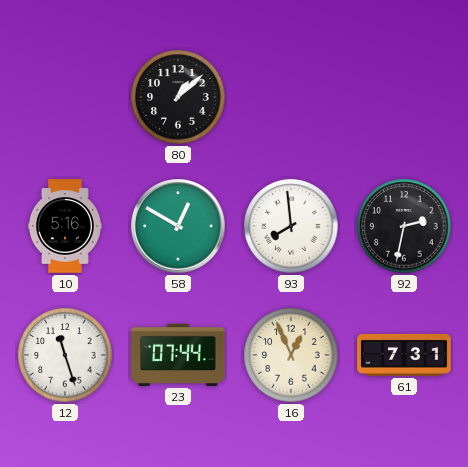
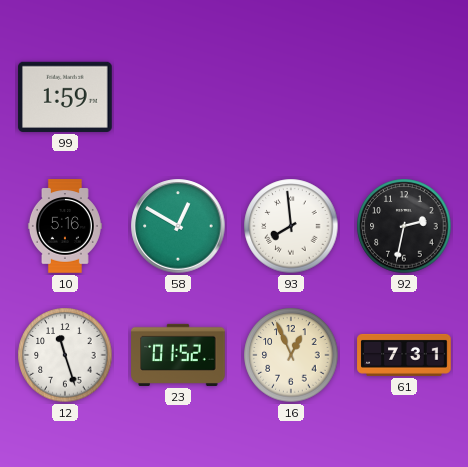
99: none -> 1:59
80: 1:08 -> none
23: 07:44 -> 01:52
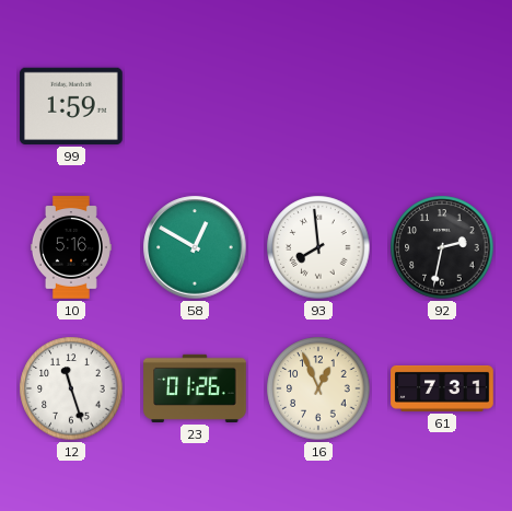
23: 01:52 -> 01:26
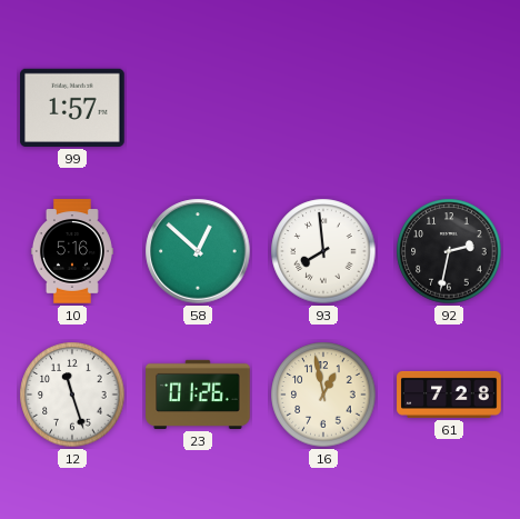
99: 1:59 -> 1:57
58: 12:50 -> 12:52
16: 12:56 -> 12:58
61: 7:31 -> 7:28
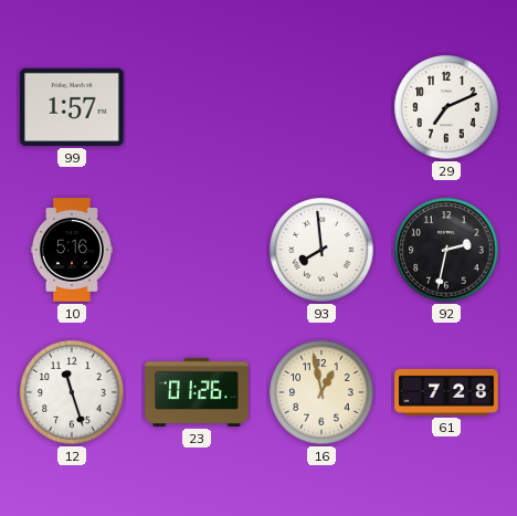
29: none -> 7:11
58: 12:52 -> none
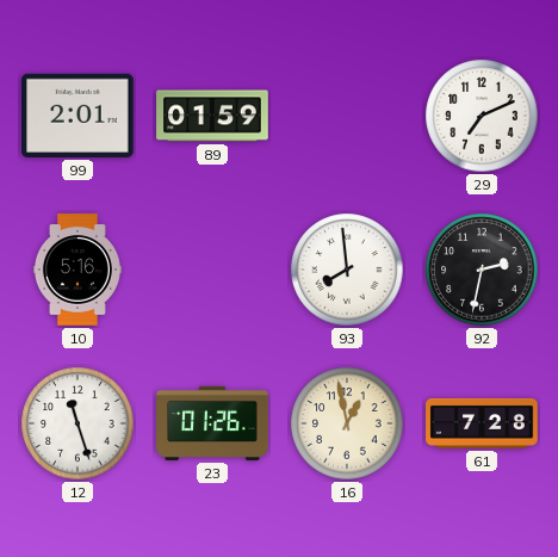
99: 1:57 -> 2:01
89: none -> 01:59
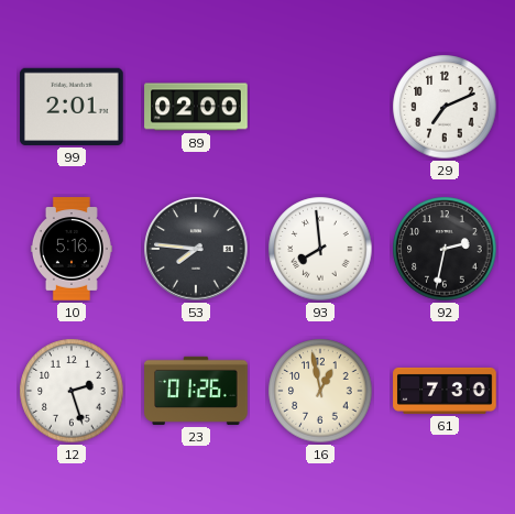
89: 01:59 -> 02:00
53: none -> 7:46
12: 11:27 -> 2:27
61: 7:28 -> 7:30
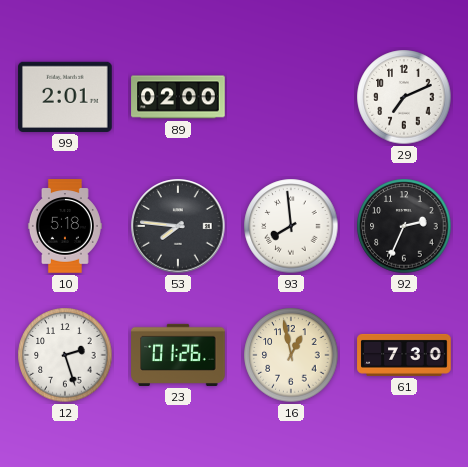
10: 5:16 -> 5:18
92: 2:32 -> 2:34
